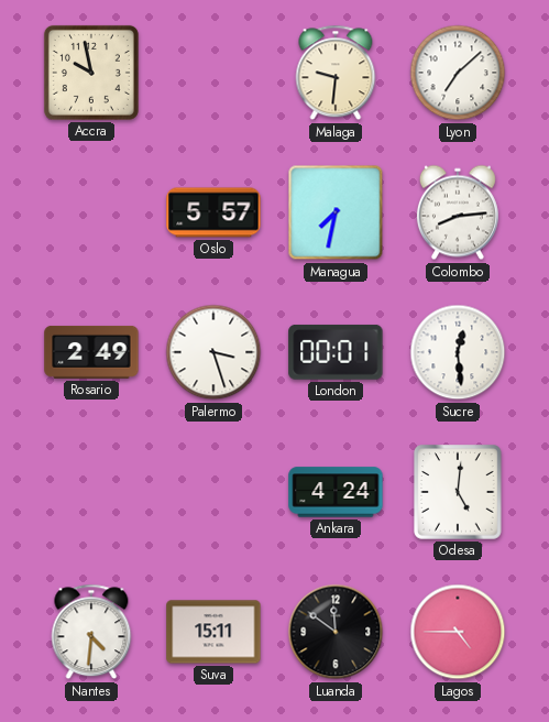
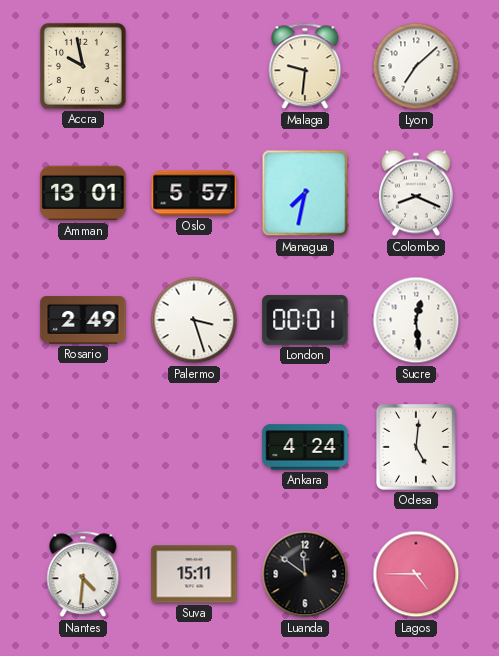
Amman: none -> 13:01
Colombo: 8:14 -> 8:19
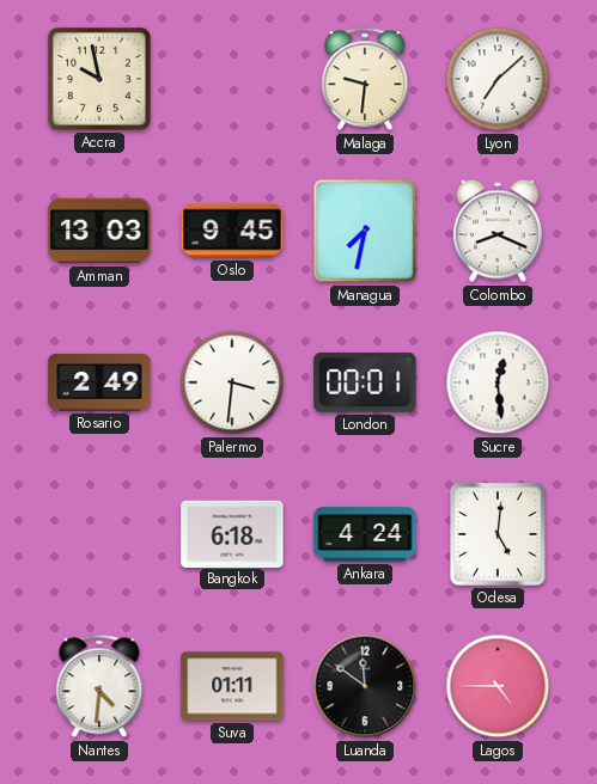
Amman: 13:01 -> 13:03
Oslo: 5:57 -> 9:45
Palermo: 3:27 -> 3:31
Bangkok: none -> 6:18
Suva: 15:11 -> 01:11
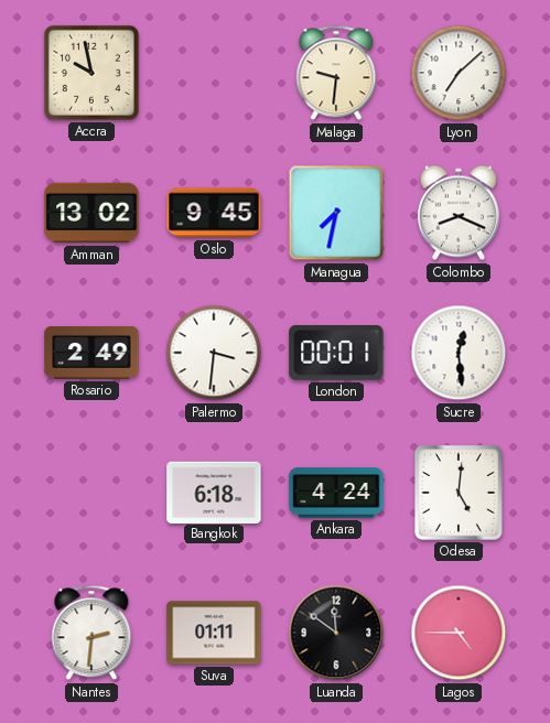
Amman: 13:03 -> 13:02
Nantes: 4:31 -> 2:31
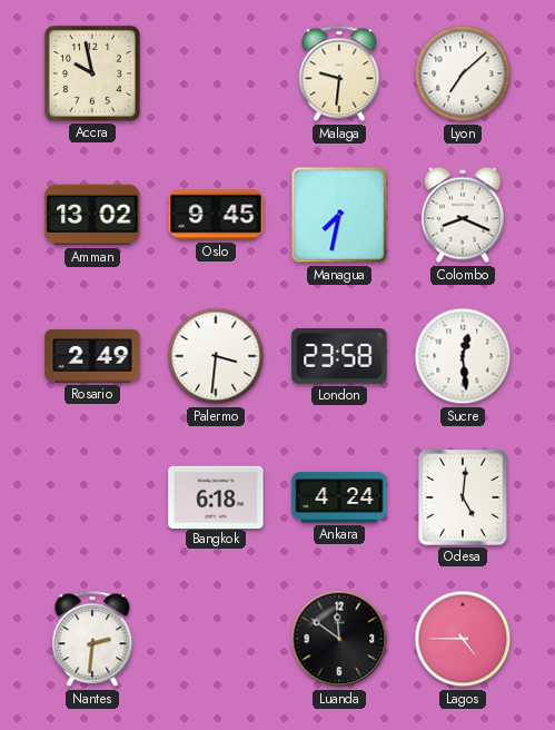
London: 00:01 -> 23:58
Suva: 01:11 -> none
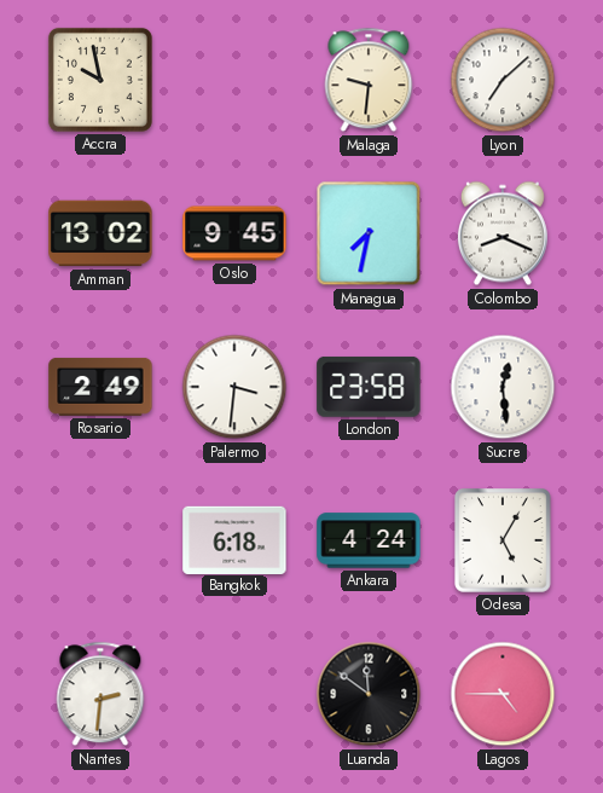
Odesa: 5:01 -> 5:05
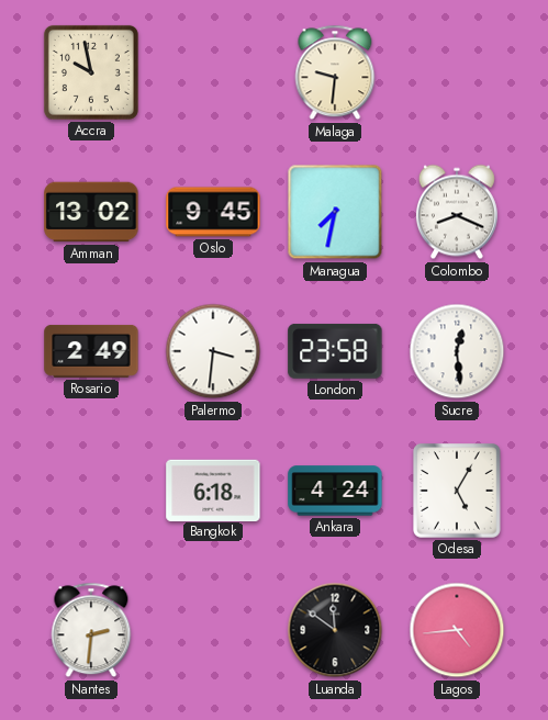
Lyon: 7:08 -> none
Lagos: 4:45 -> 4:44
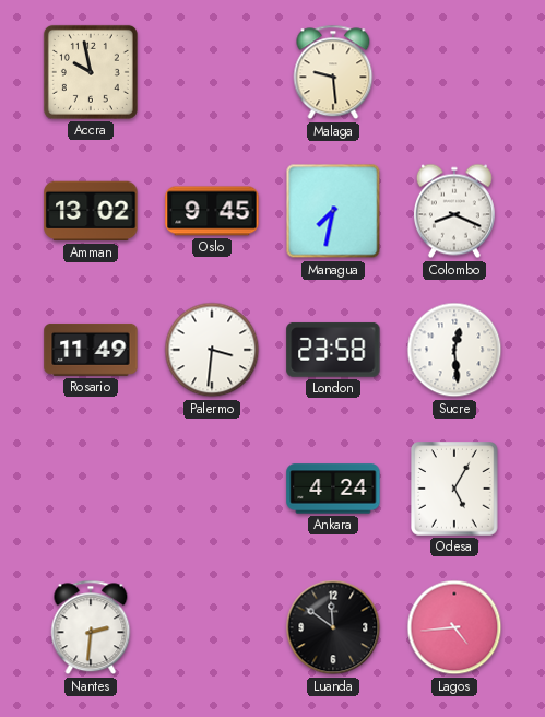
Malaga: 9:31 -> 9:29
Rosario: 2:49 -> 11:49
Bangkok: 6:18 -> none
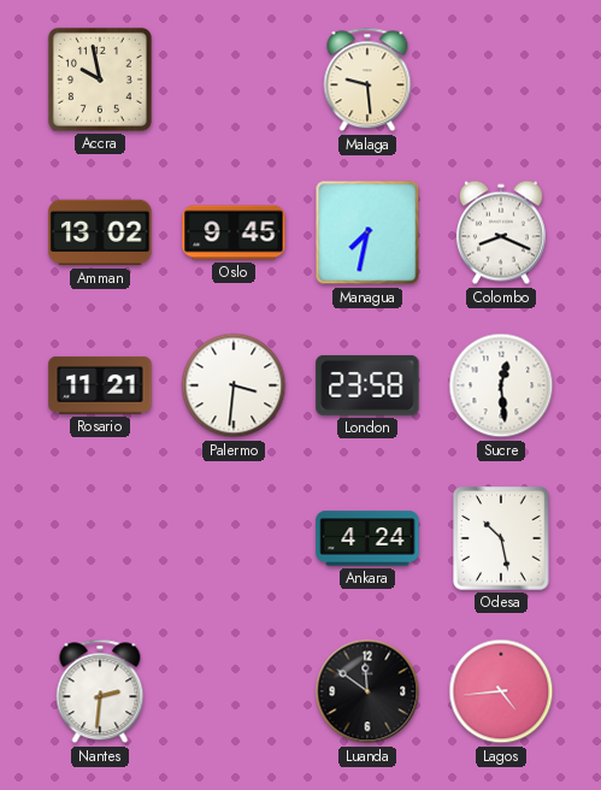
Rosario: 11:49 -> 11:21
Odesa: 5:05 -> 10:28
